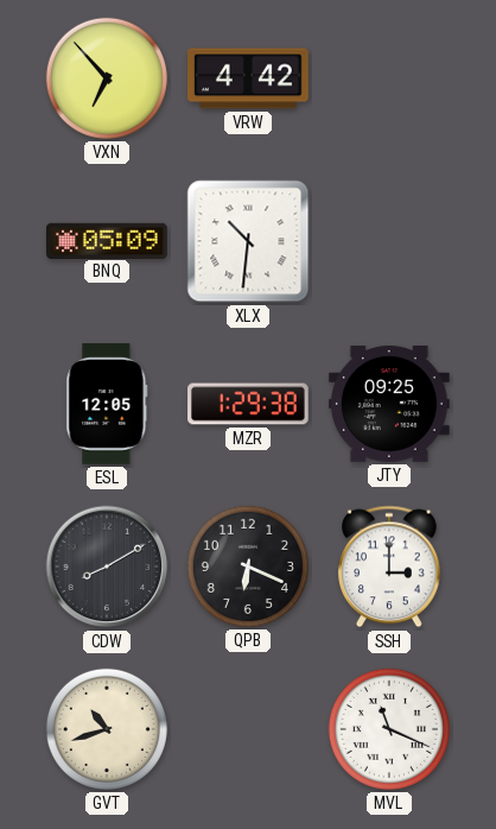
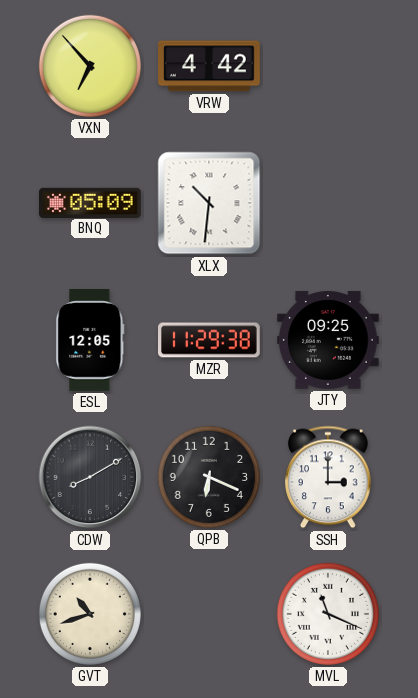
MZR: 1:29 -> 11:29
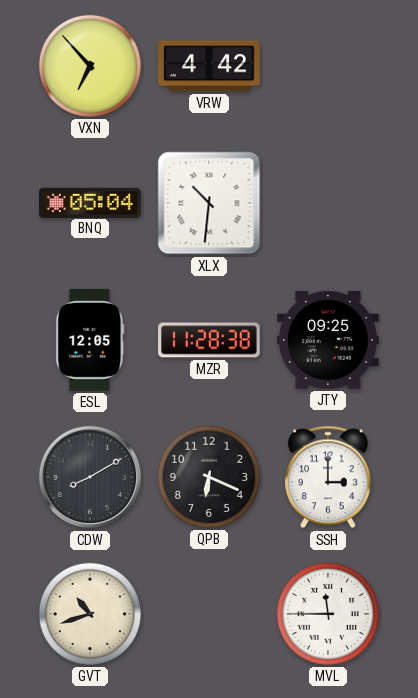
BNQ: 05:09 -> 05:04
MZR: 11:29 -> 11:28
MVL: 11:19 -> 11:45
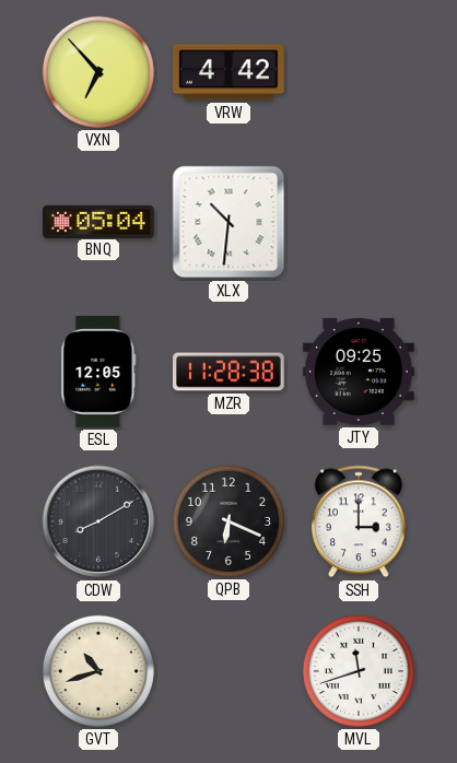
MVL: 11:45 -> 11:42
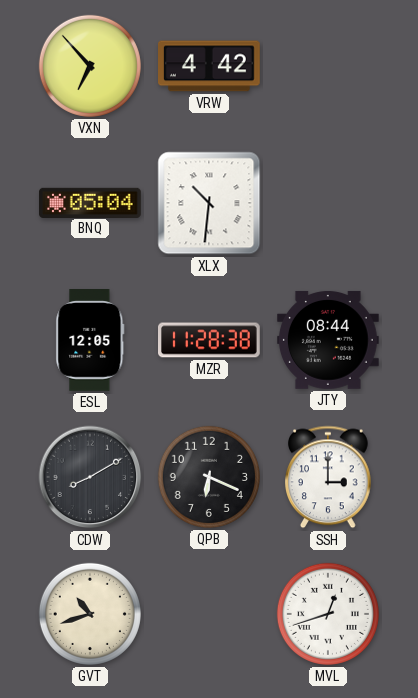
JTY: 09:25 -> 08:44
MVL: 11:42 -> 12:42
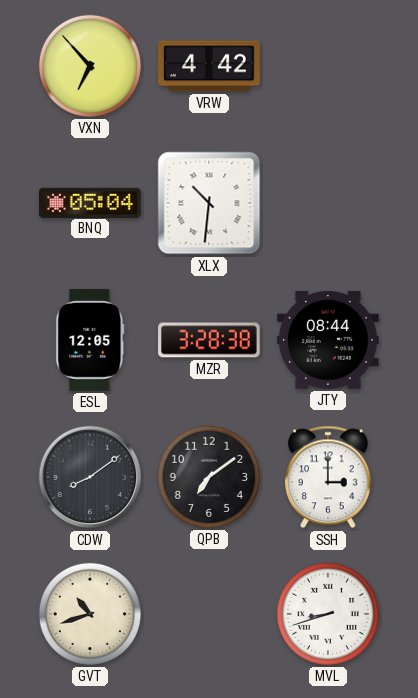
MZR: 11:28 -> 3:28
CDW: 8:10 -> 8:09
QPB: 6:19 -> 7:09
MVL: 12:42 -> 8:42
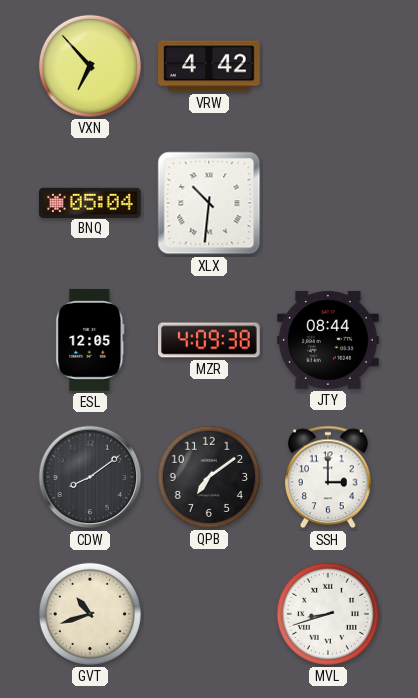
MZR: 3:28 -> 4:09
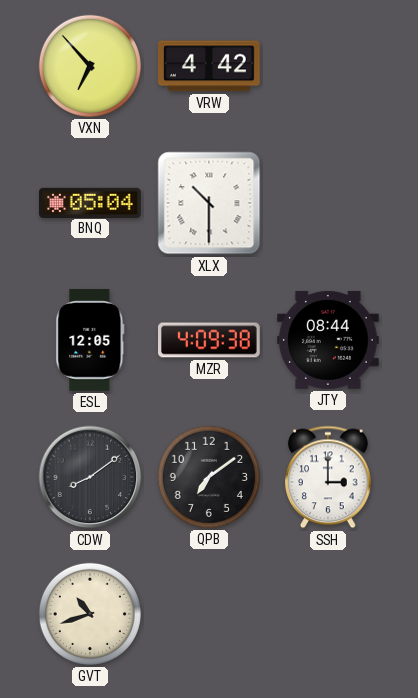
XLX: 10:31 -> 10:30
MVL: 8:42 -> none
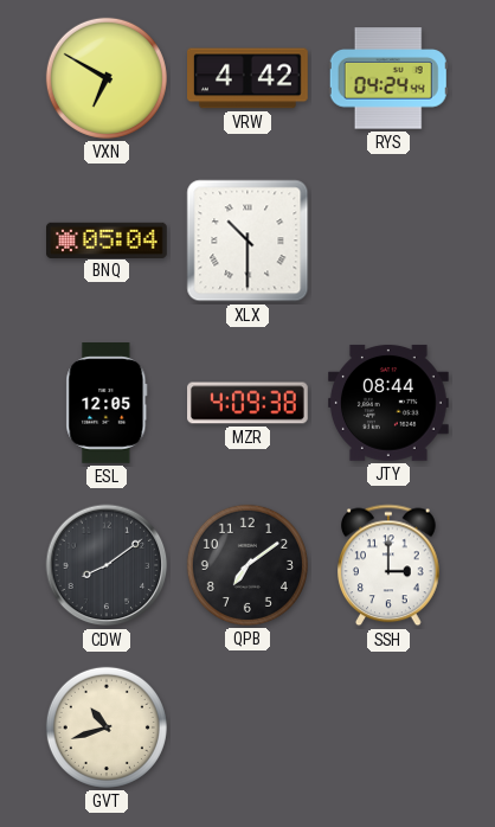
VXN: 6:53 -> 6:50
RYS: none -> 04:24
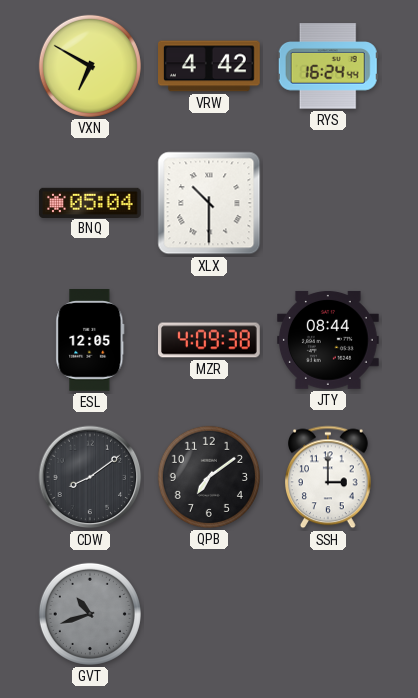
RYS: 04:24 -> 16:24
GVT dial: cream -> grey
